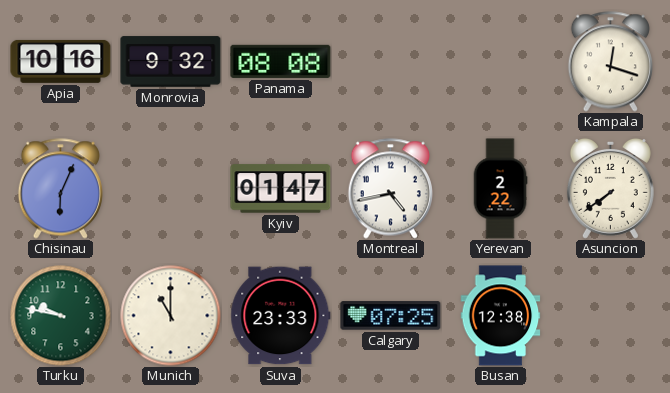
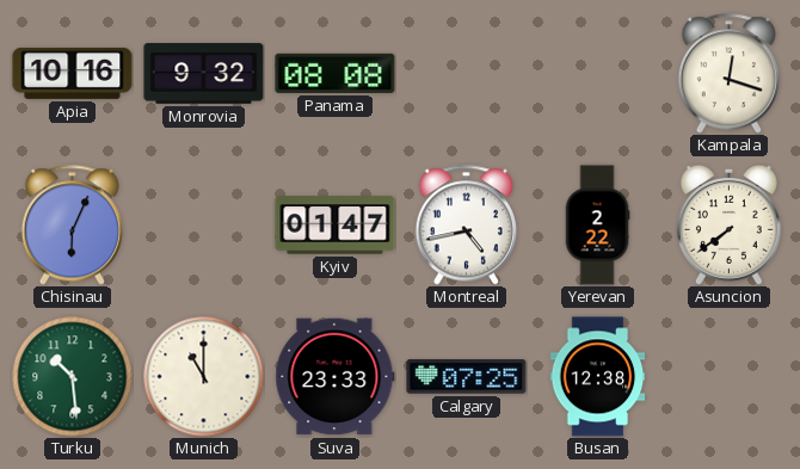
Turku: 9:47 -> 10:29
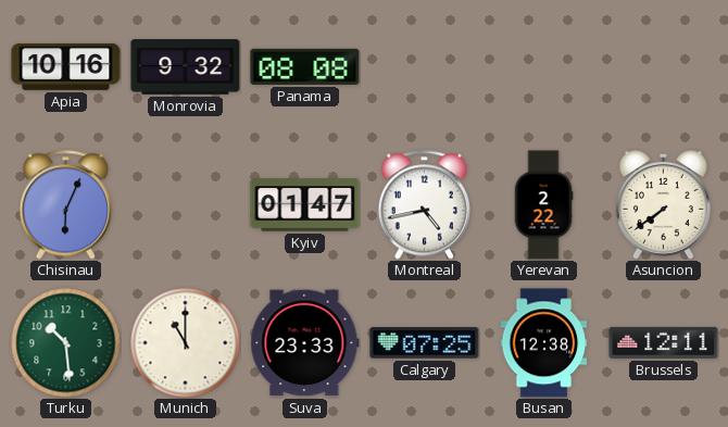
Kampala: 12:18 -> none
Brussels: none -> 12:11
